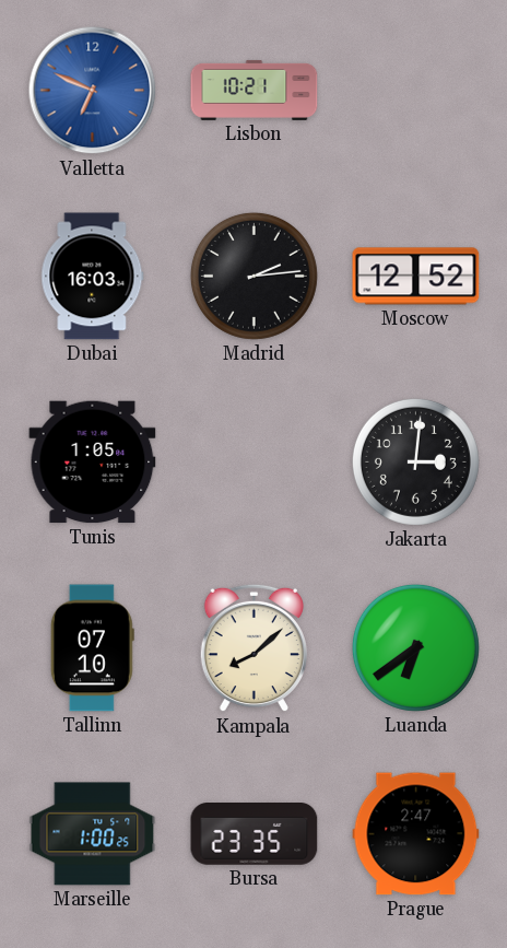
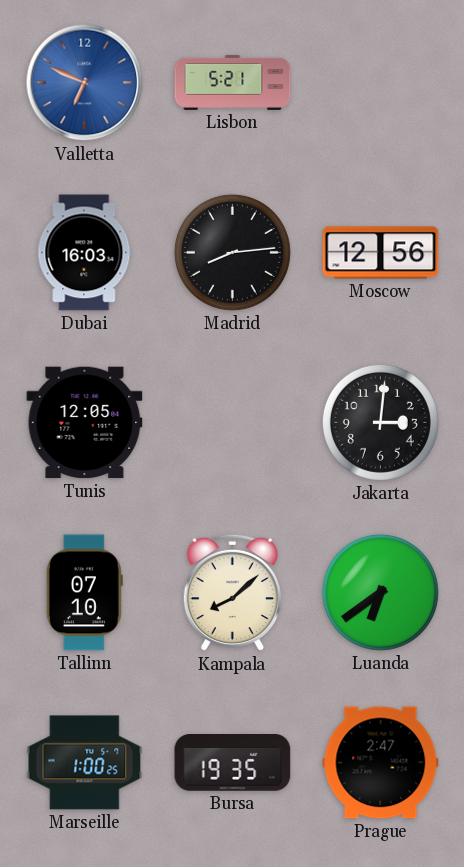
Lisbon: 10:21 -> 5:21
Madrid: 2:14 -> 8:14
Moscow: 12:52 -> 12:56
Tunis: 1:05 -> 12:05
Bursa: 23:35 -> 19:35
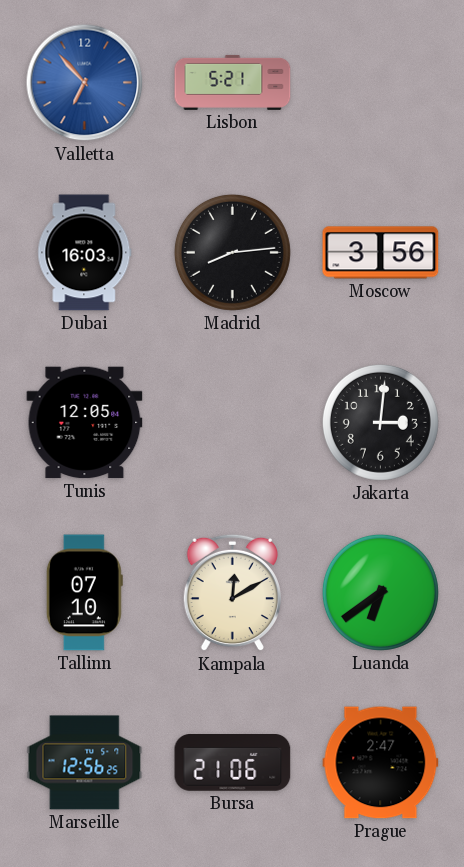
Valletta: 6:49 -> 6:53
Moscow: 12:56 -> 3:56
Kampala: 8:08 -> 12:10
Marseille: 1:00 -> 12:56
Bursa: 19:35 -> 21:06
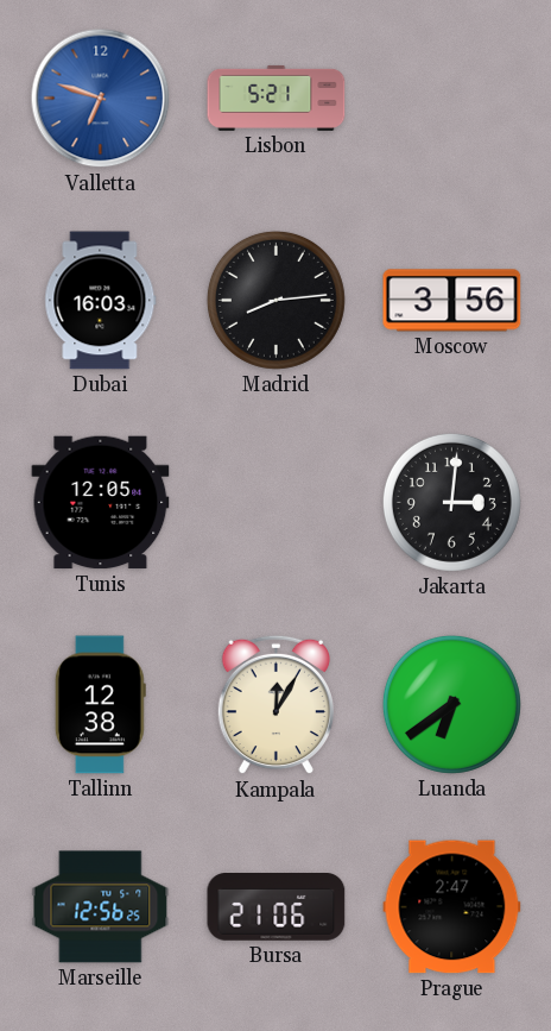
Valletta: 6:53 -> 6:48
Tallinn: 07:10 -> 12:38
Kampala: 12:10 -> 12:05
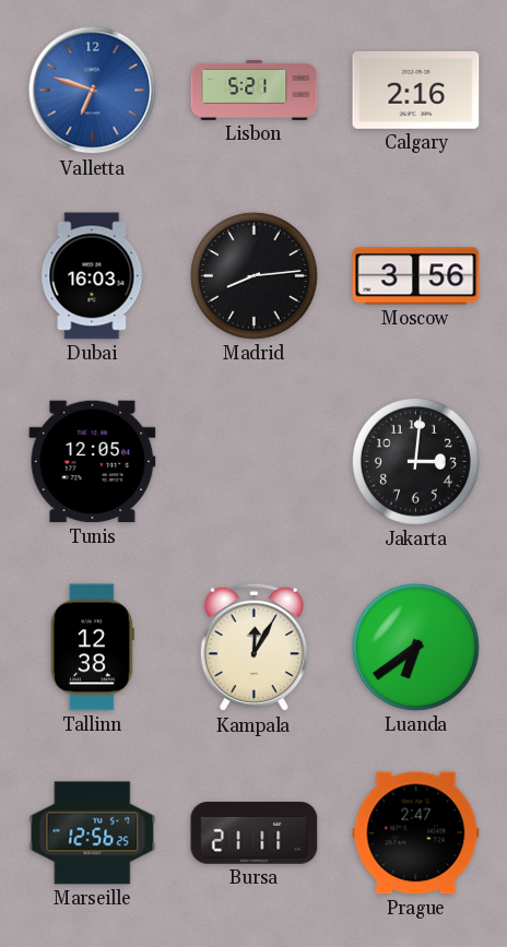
Calgary: none -> 2:16
Bursa: 21:06 -> 21:11
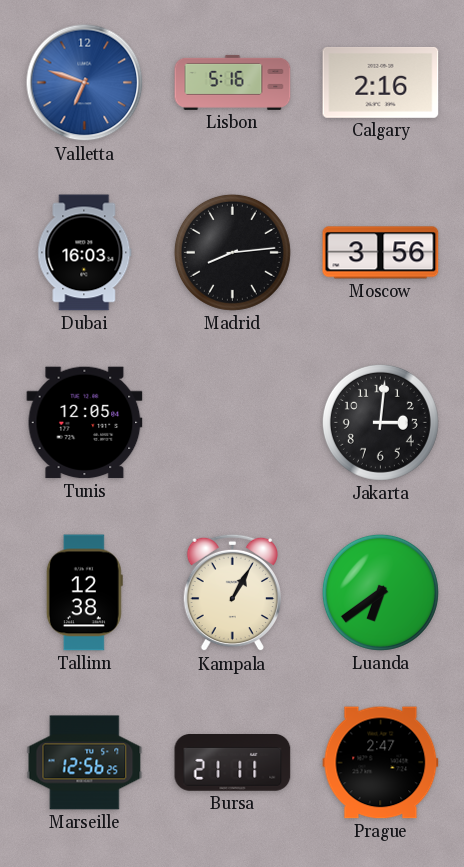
Lisbon: 5:21 -> 5:16
Kampala: 12:05 -> 1:05
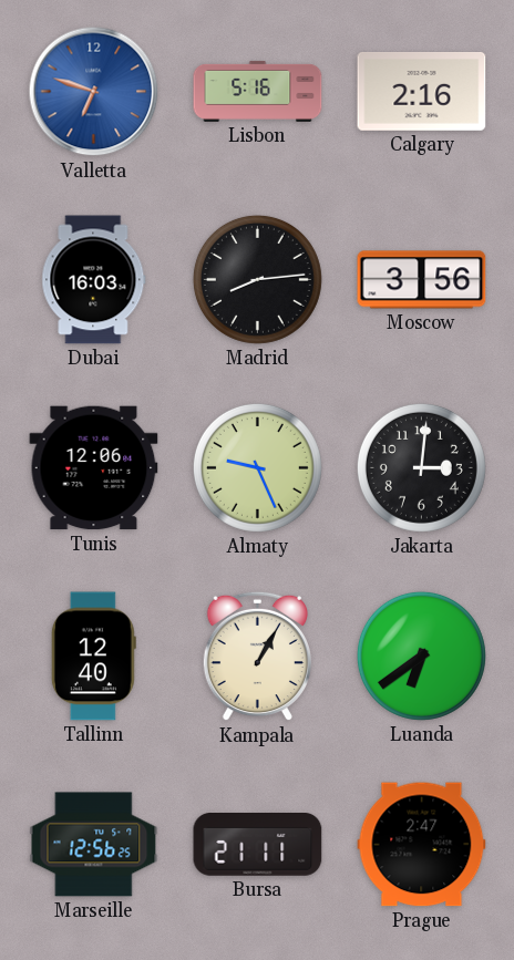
Tunis: 12:05 -> 12:06
Almaty: none -> 9:26
Tallinn: 12:38 -> 12:40
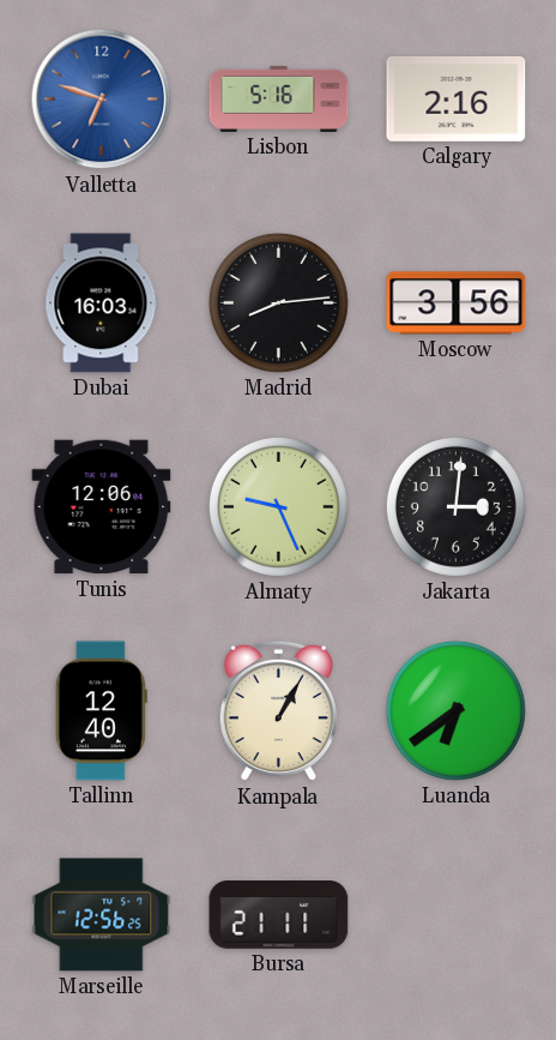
Prague: 2:47 -> none
